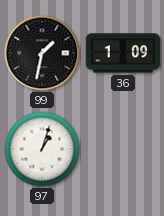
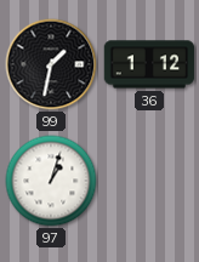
36: 1:09 -> 1:12
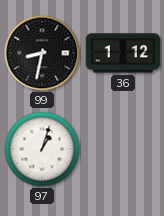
99: 1:32 -> 8:32
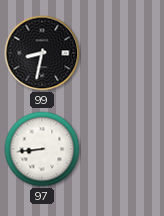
36: 1:12 -> none
97: 1:03 -> 8:44
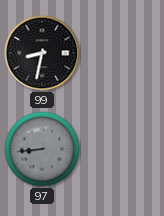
97 dial: white -> grey
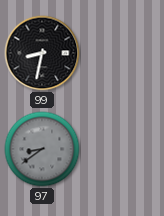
97: 8:44 -> 8:39
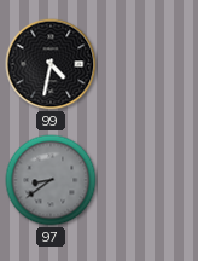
99: 8:32 -> 4:32
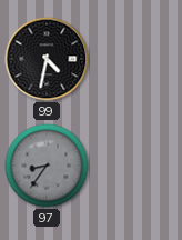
97: 8:39 -> 8:36
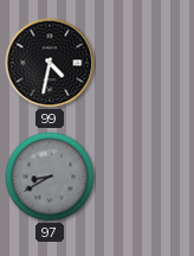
97: 8:36 -> 8:40
